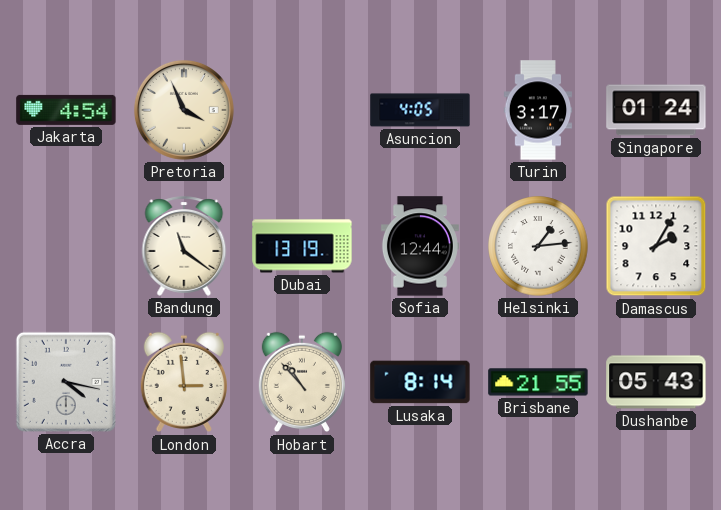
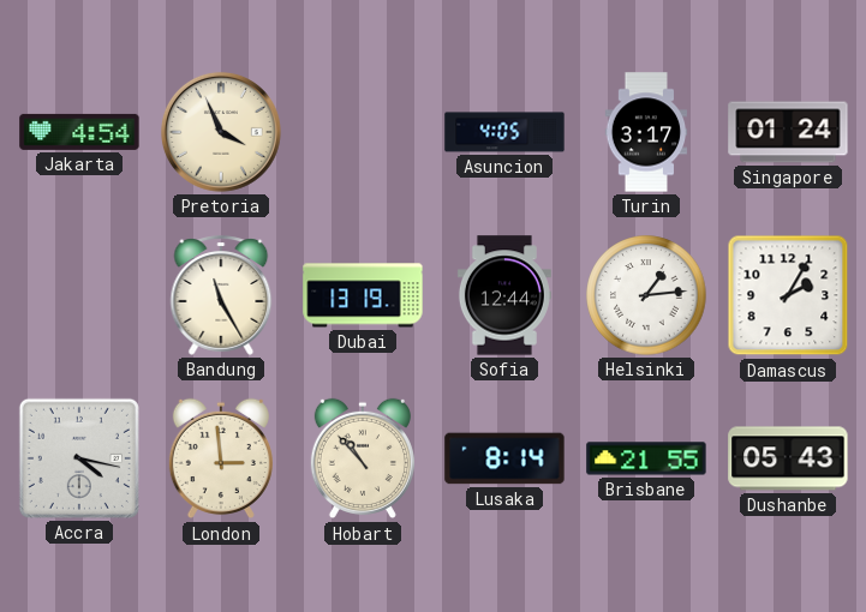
Bandung: 11:21 -> 11:25
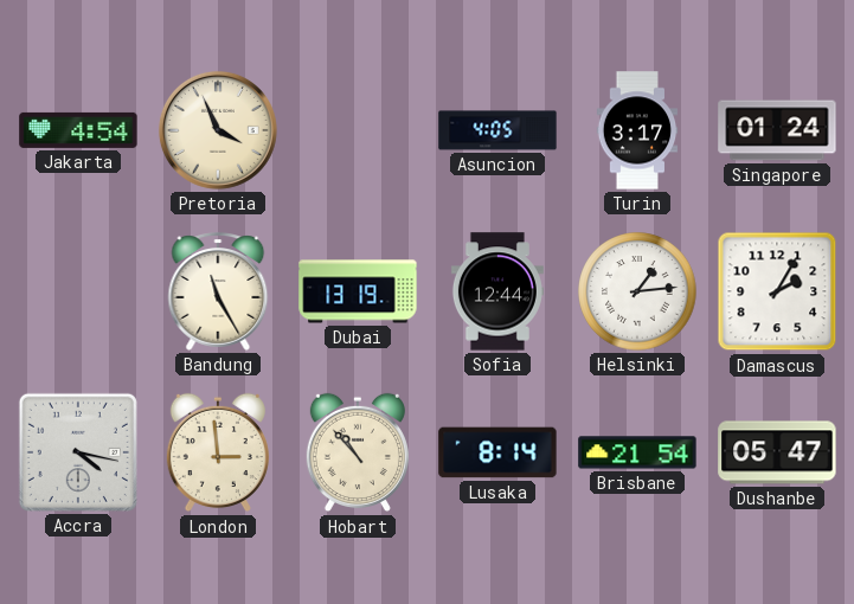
Brisbane: 21:55 -> 21:54
Dushanbe: 05:43 -> 05:47
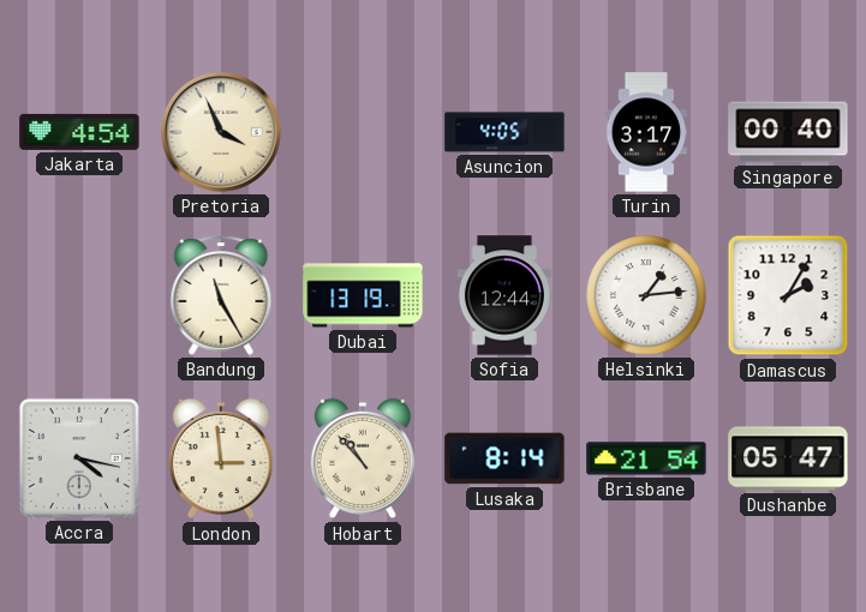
Singapore: 01:24 -> 00:40
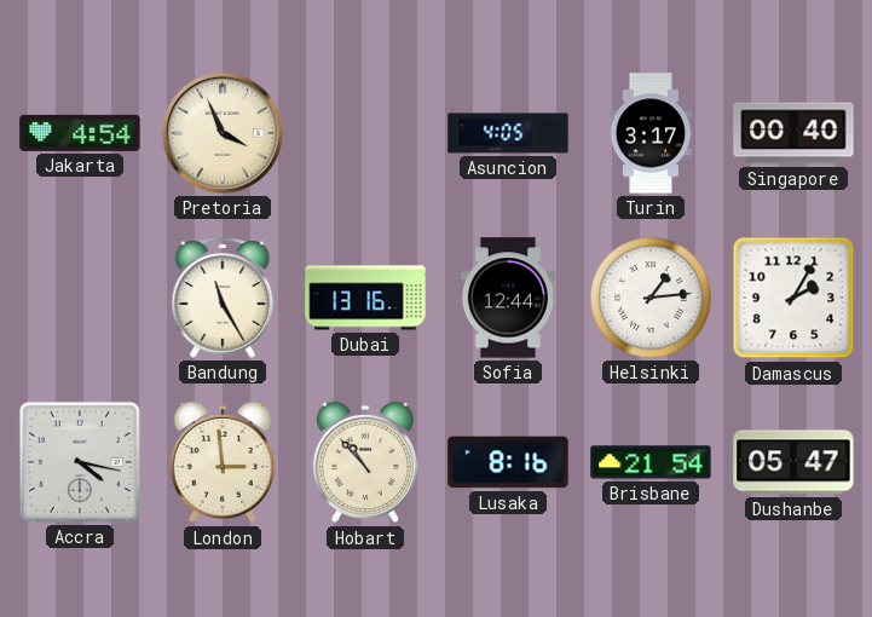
Dubai: 13:19 -> 13:16
Lusaka: 8:14 -> 8:16
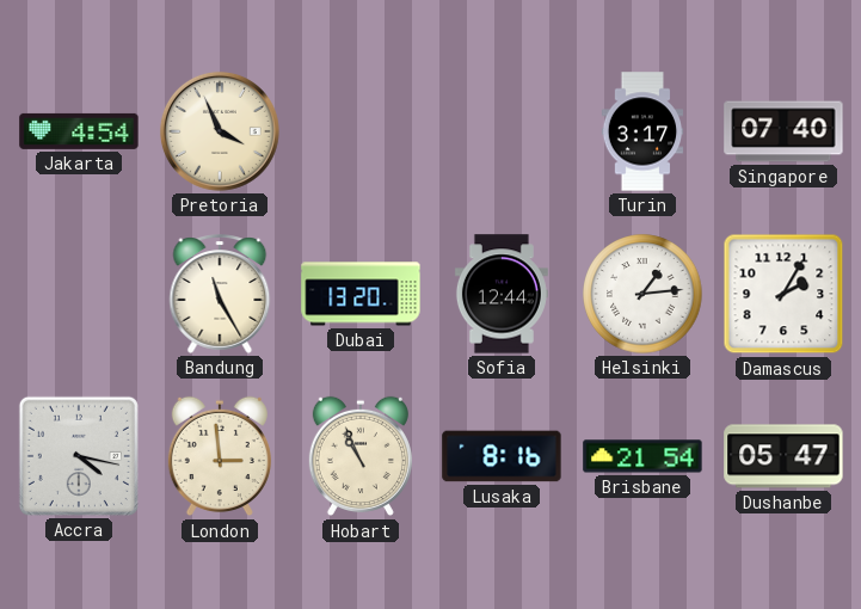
Asuncion: 4:05 -> none
Singapore: 00:40 -> 07:40
Dubai: 13:16 -> 13:20
Hobart: 10:53 -> 10:56
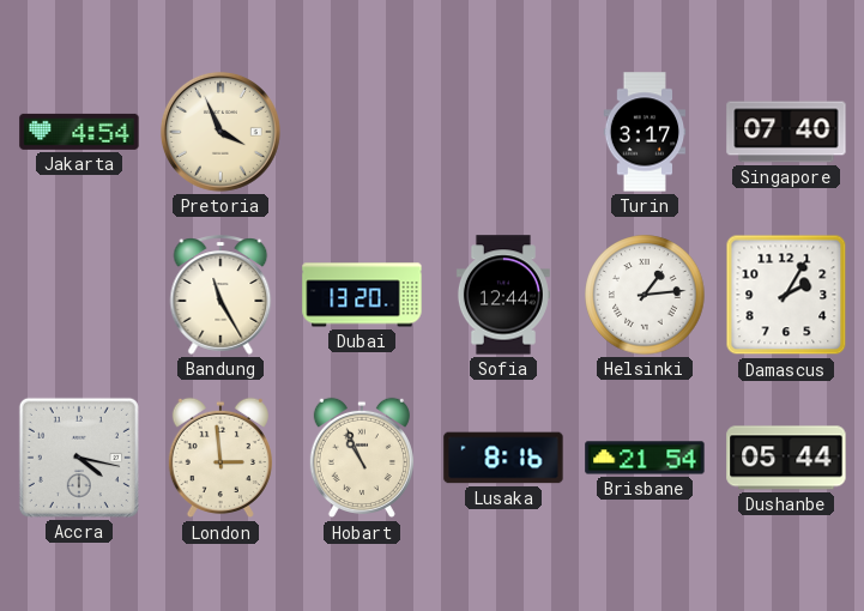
Dushanbe: 05:47 -> 05:44
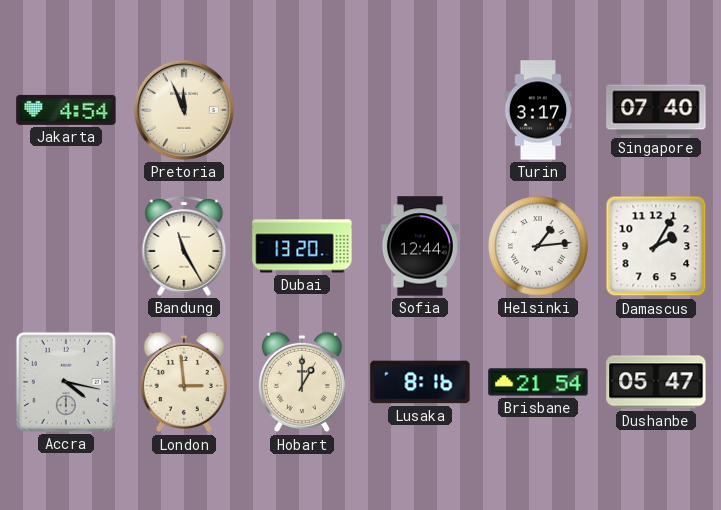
Pretoria: 3:56 -> 11:56
Hobart: 10:56 -> 1:00
Dushanbe: 05:44 -> 05:47
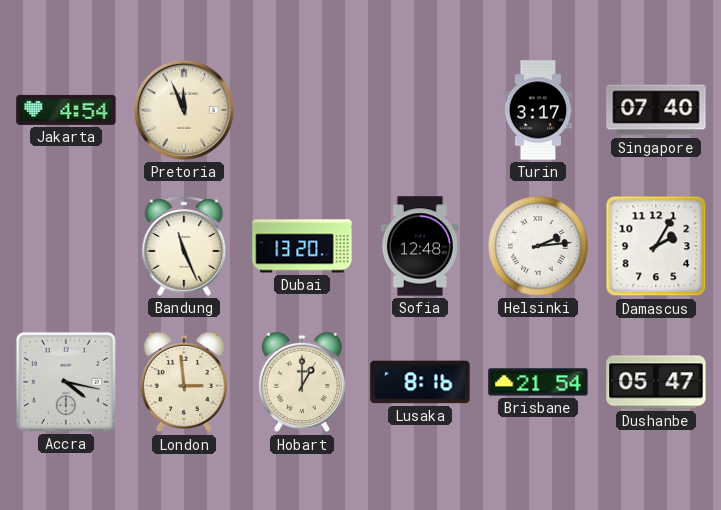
Bandung: 11:25 -> 11:26
Sofia: 12:44 -> 12:48
Helsinki: 1:14 -> 2:14
